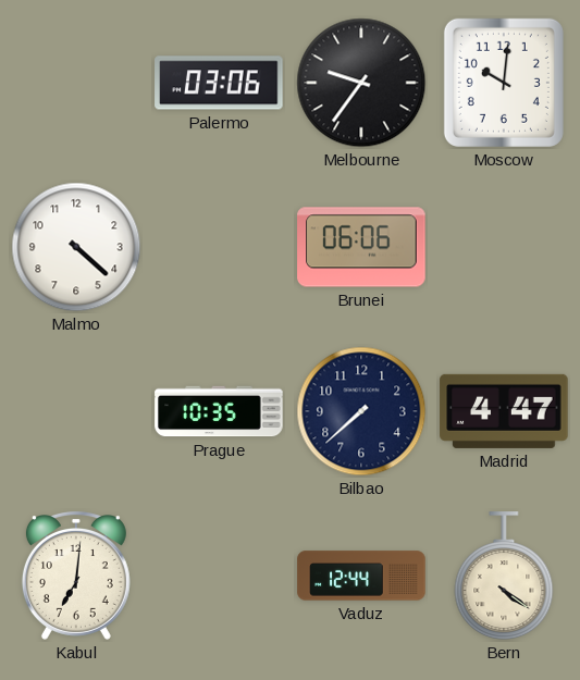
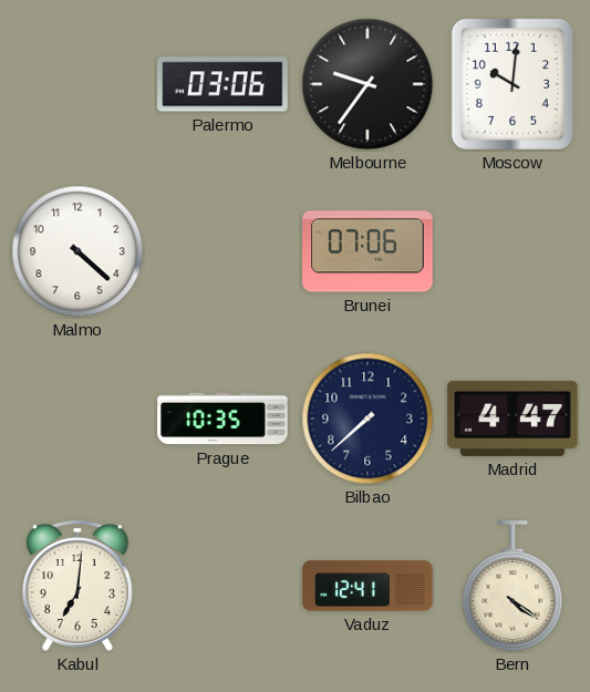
Brunei: 06:06 -> 07:06
Vaduz: 12:44 -> 12:41
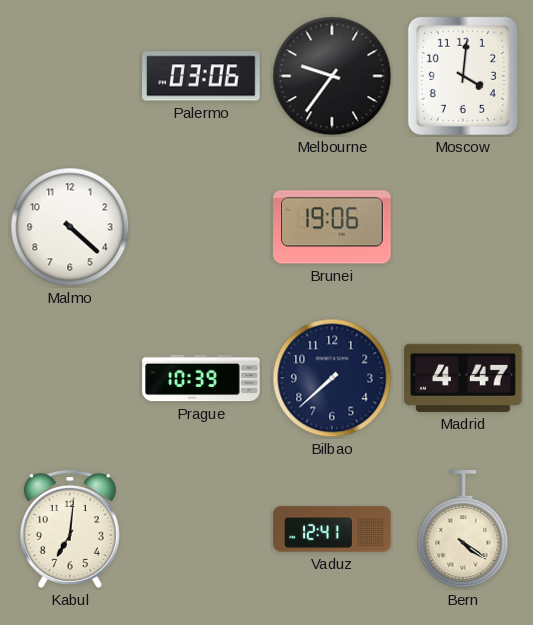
Moscow: 10:01 -> 4:01
Brunei: 07:06 -> 19:06
Prague: 10:35 -> 10:39
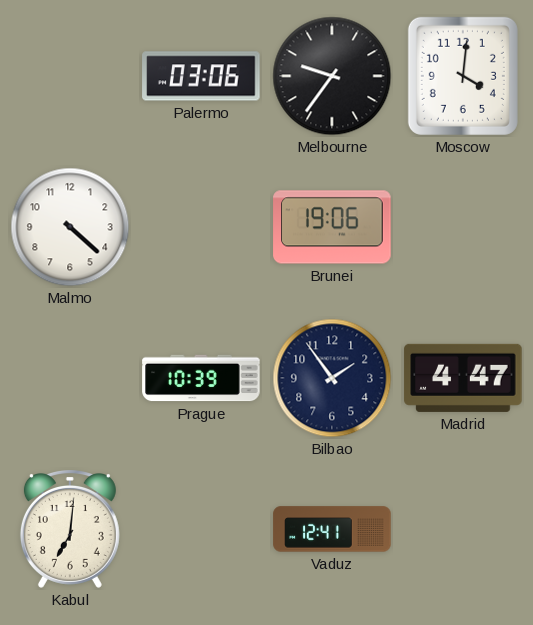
Bilbao: 7:38 -> 1:54
Bern: 4:21 -> none
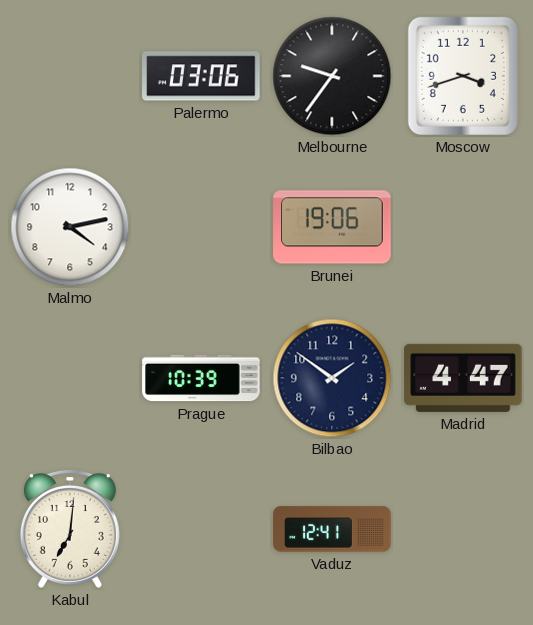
Moscow: 4:01 -> 3:42
Malmo: 4:22 -> 4:13
Bilbao: 1:54 -> 1:51
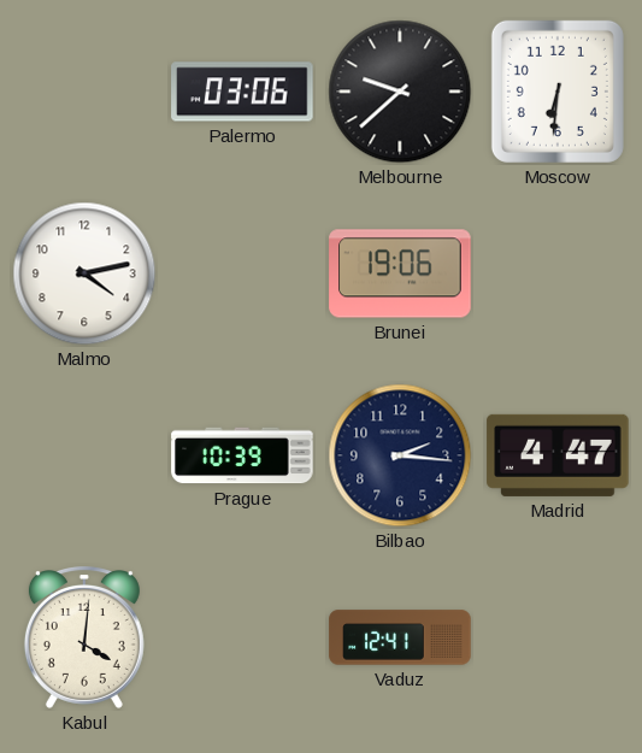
Melbourne: 9:36 -> 9:38
Moscow: 3:42 -> 6:31
Bilbao: 1:51 -> 2:16
Kabul: 7:01 -> 4:01
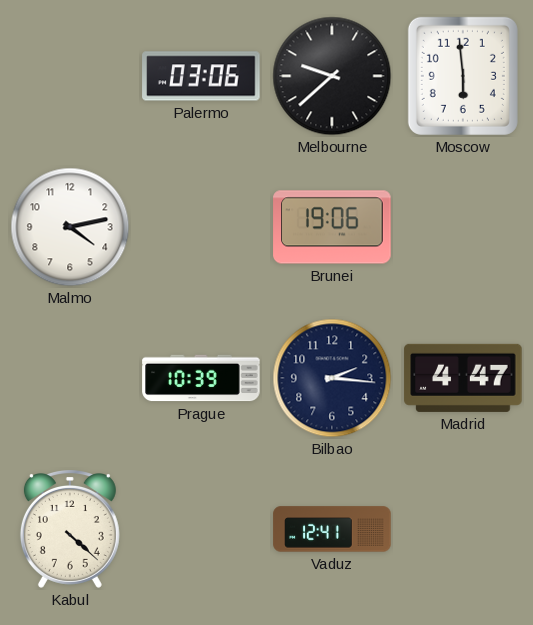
Moscow: 6:31 -> 5:59
Kabul: 4:01 -> 4:22
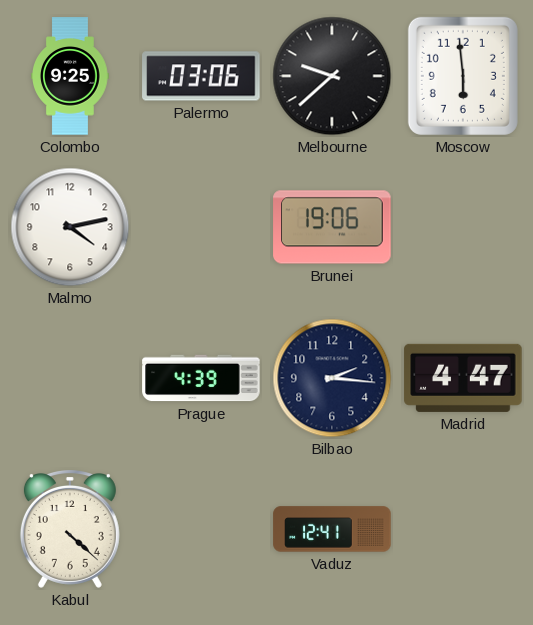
Colombo: none -> 9:25
Prague: 10:39 -> 4:39
